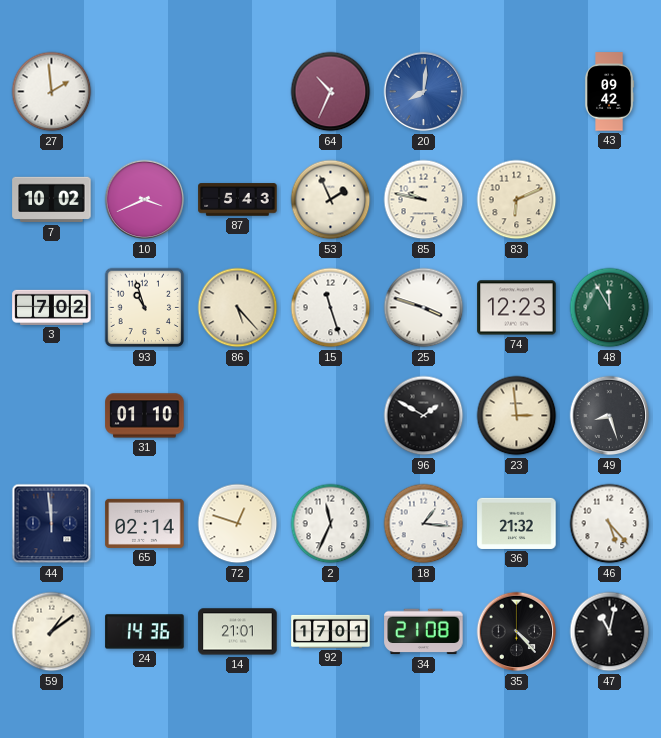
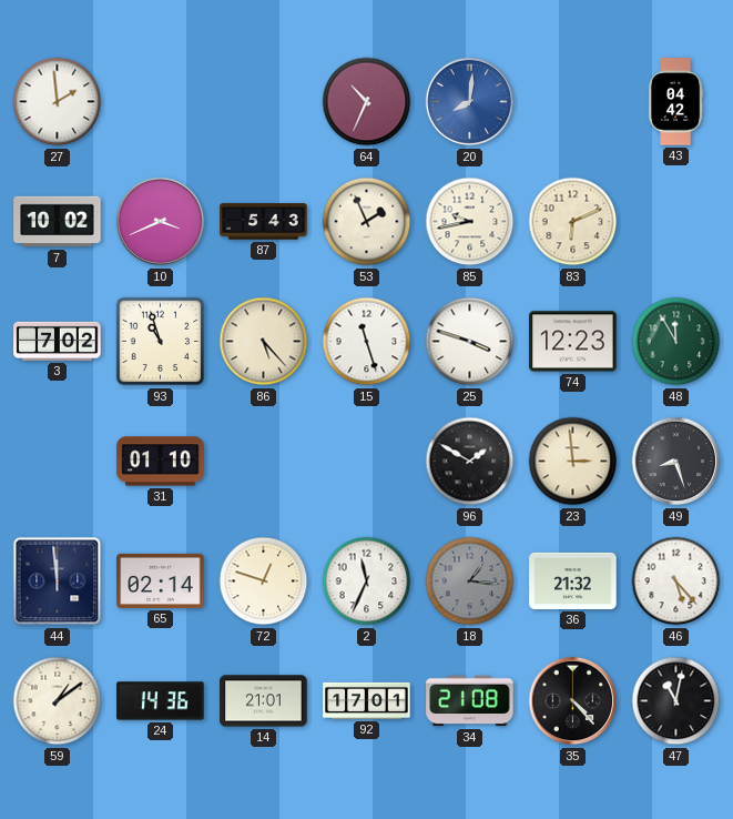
43: 09:42 -> 04:42
85: 9:47 -> 9:43
18 dial: white -> grey
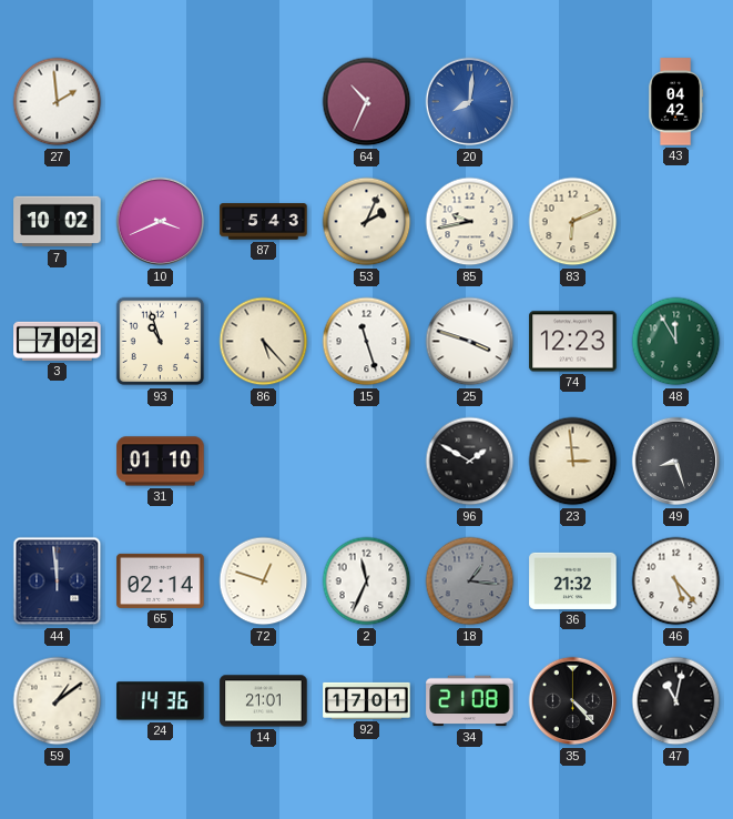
53: 1:56 -> 2:04
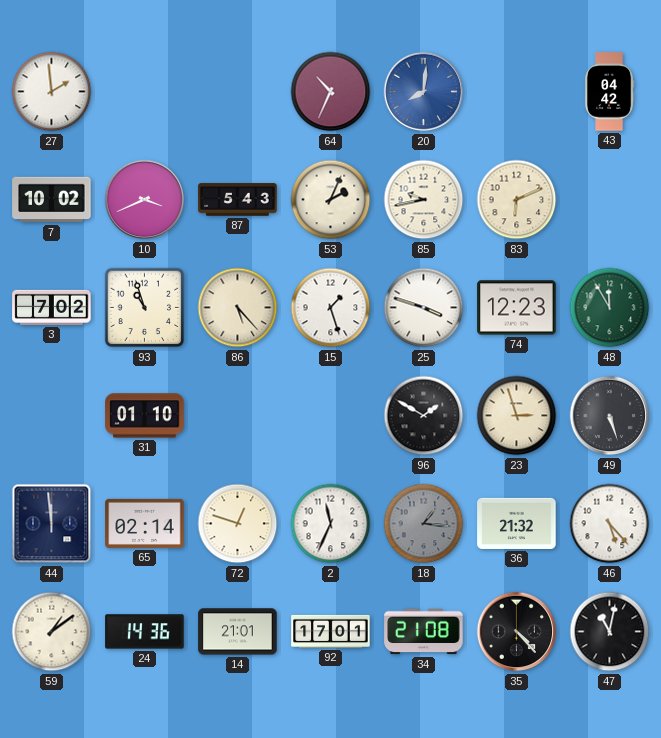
15: 11:27 -> 1:27
23: 2:59 -> 2:57
49: 8:27 -> 5:27
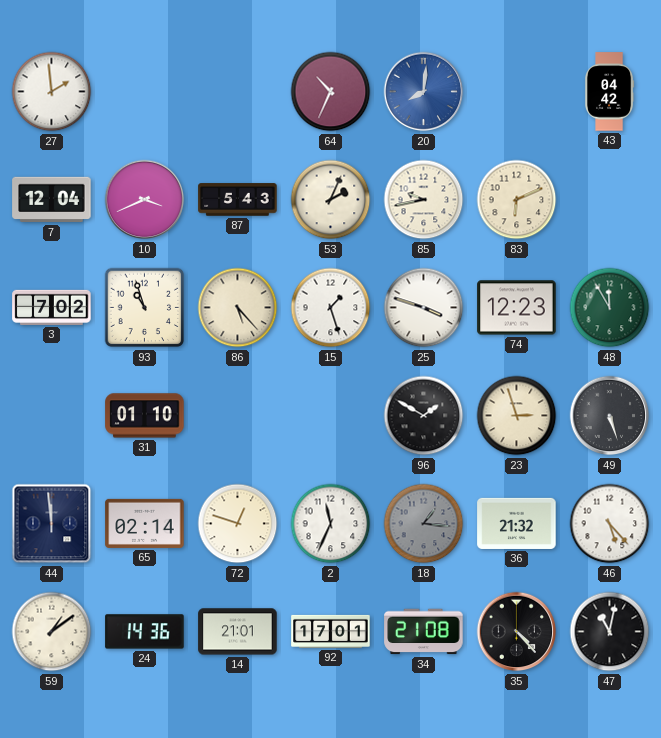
7: 10:02 -> 12:04
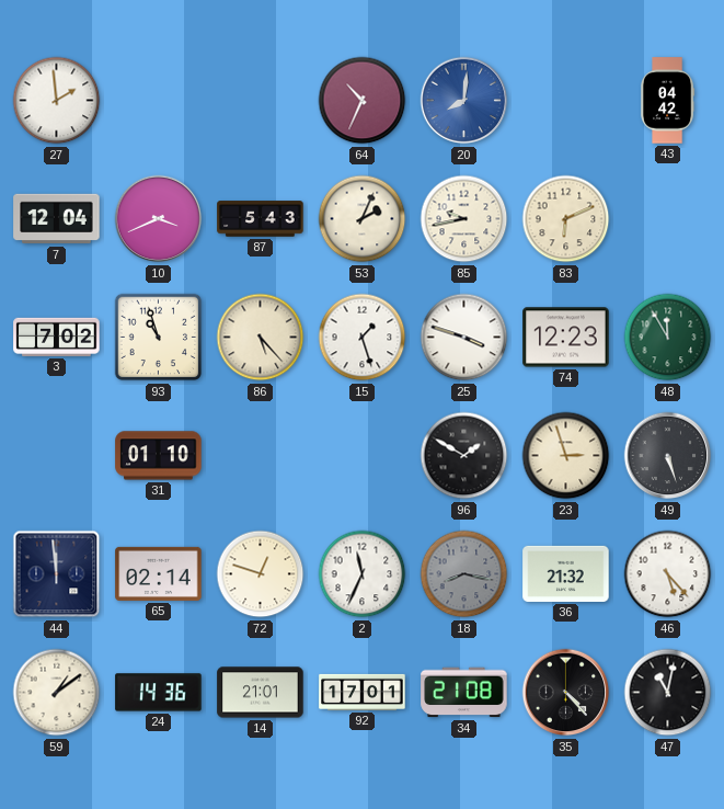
18: 1:16 -> 8:17
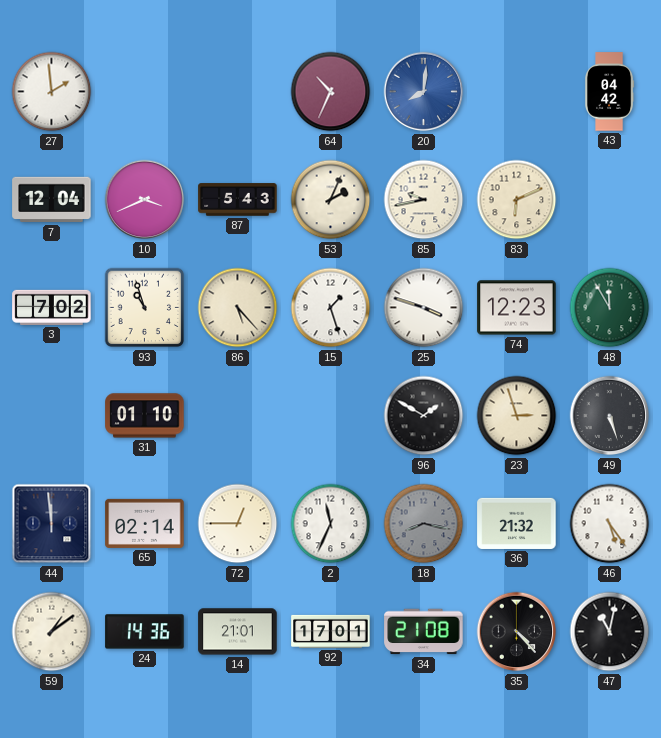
72: 12:48 -> 12:45
46: 5:23 -> 5:24
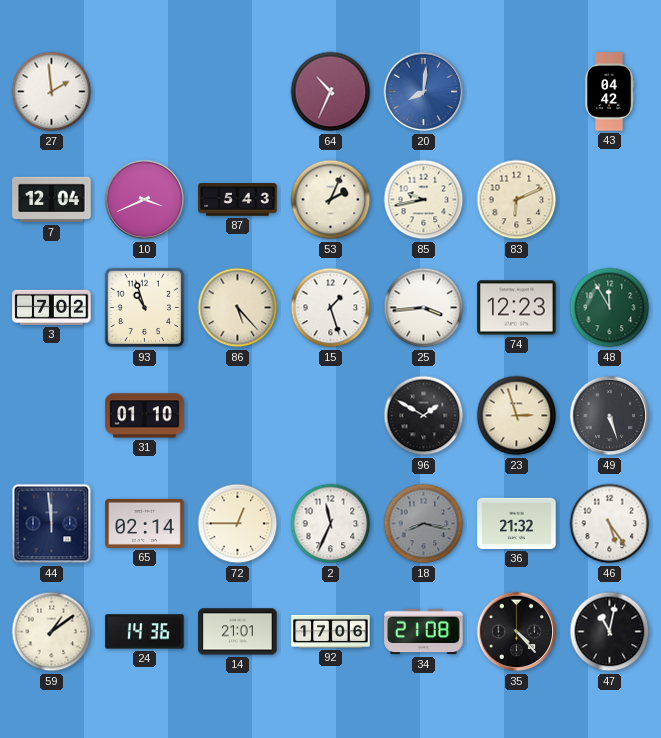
25: 3:48 -> 3:44
92: 17:01 -> 17:06
